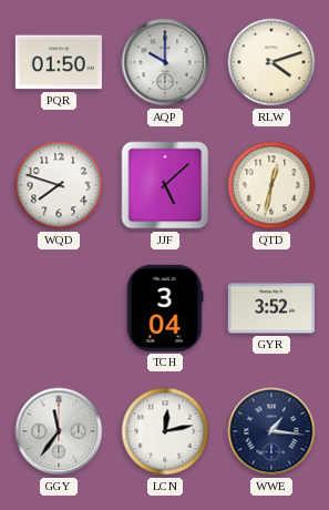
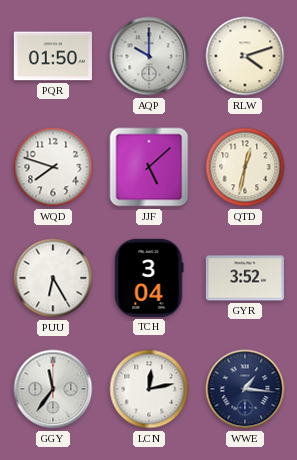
PUU: none -> 6:25
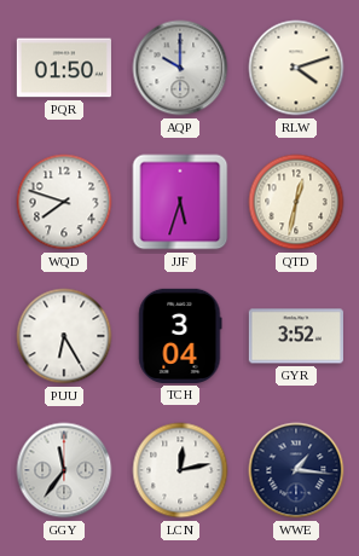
JJF: 5:08 -> 5:33
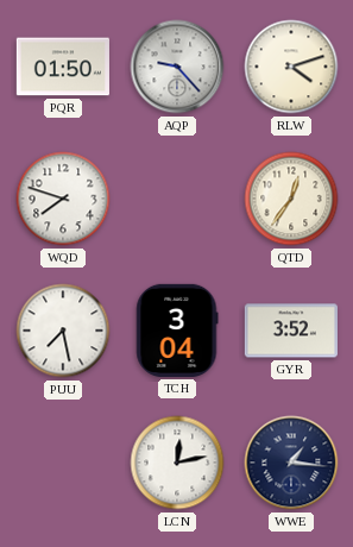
AQP: 10:00 -> 9:23
JJF: 5:33 -> none
QTD: 12:32 -> 12:36
PUU: 6:25 -> 7:28
GGY: 11:36 -> none
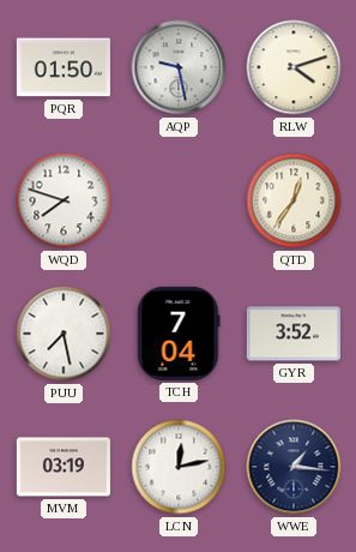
AQP: 9:23 -> 9:28
TCH: 3:04 -> 7:04
MVM: none -> 03:19
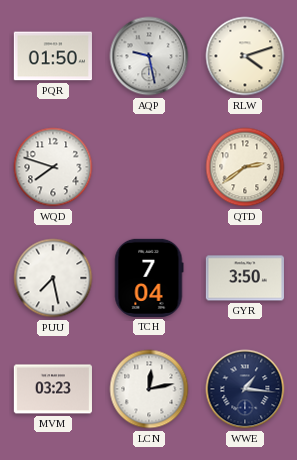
QTD: 12:36 -> 2:39
GYR: 3:52 -> 3:50
MVM: 03:19 -> 03:23
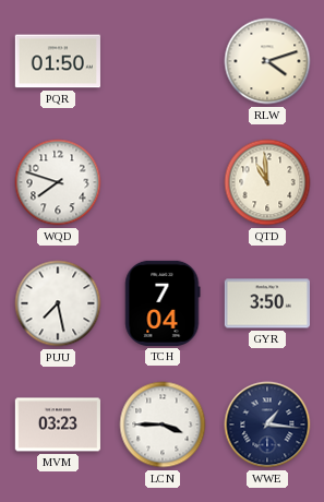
AQP: 9:28 -> none
QTD: 2:39 -> 10:59
LCN: 12:13 -> 3:45
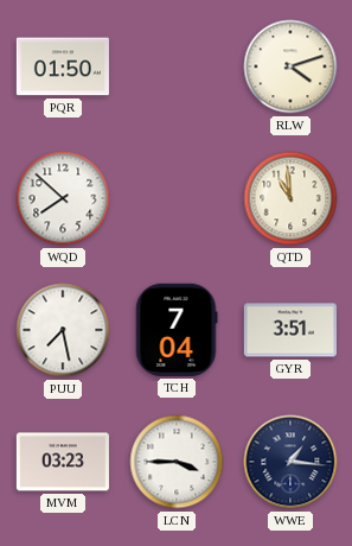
WQD: 7:48 -> 7:52
GYR: 3:50 -> 3:51
